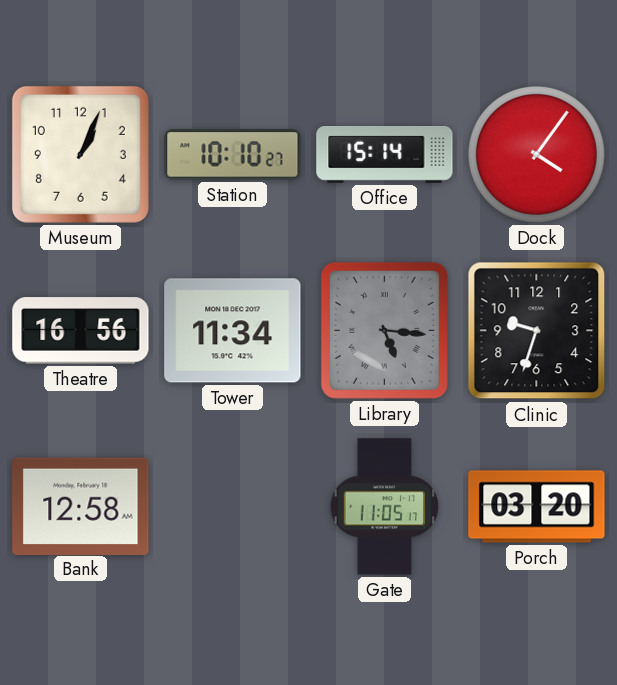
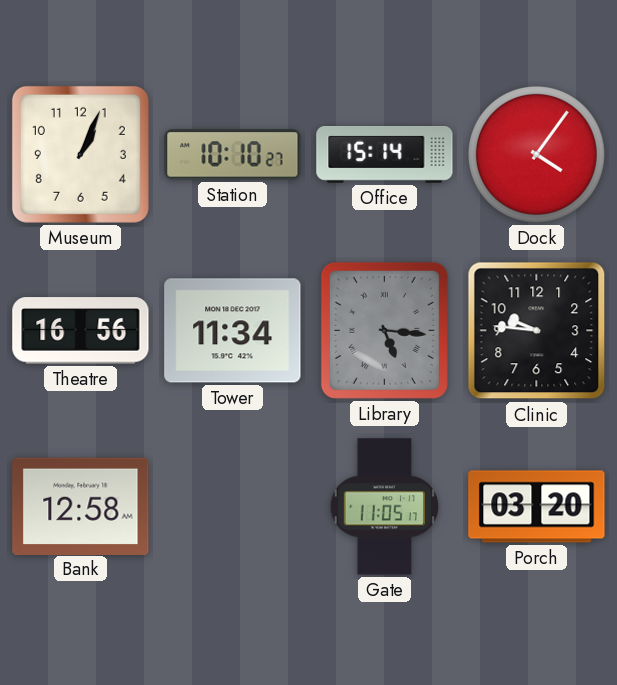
Clinic: 9:33 -> 9:46
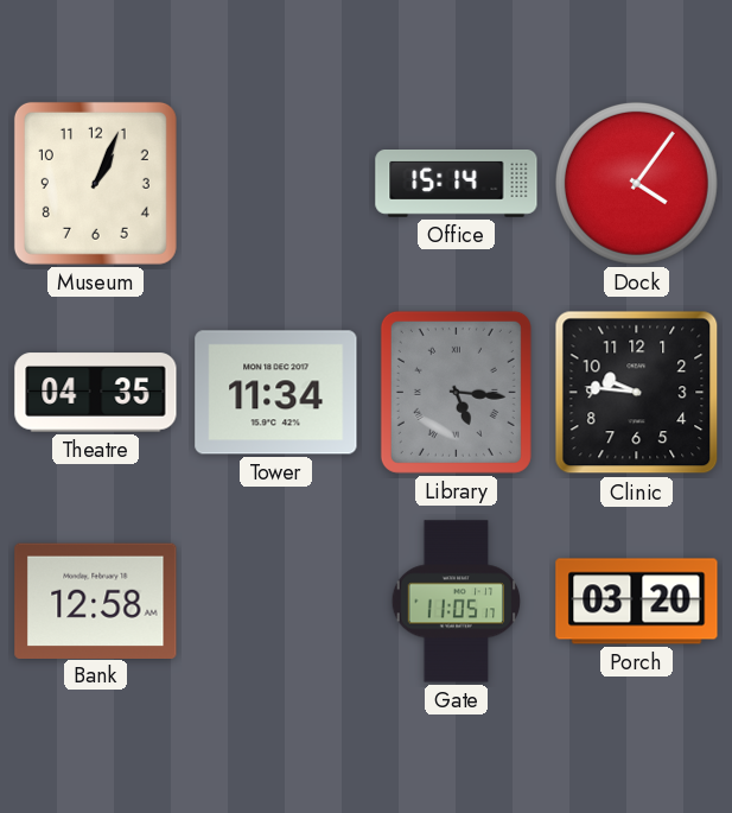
Station: 10:10 -> none
Theatre: 16:56 -> 04:35
